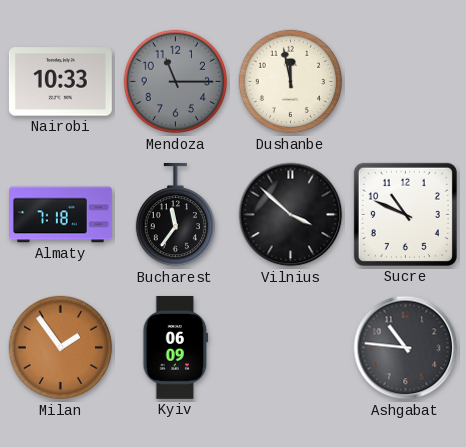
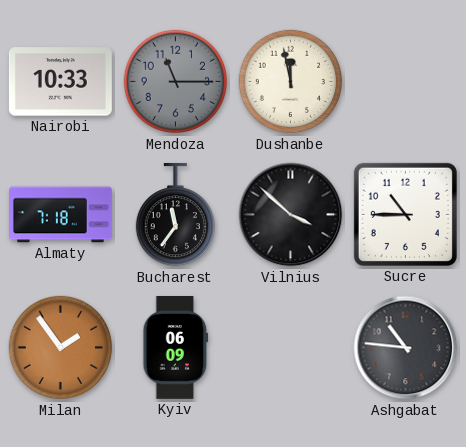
Sucre: 10:49 -> 10:45
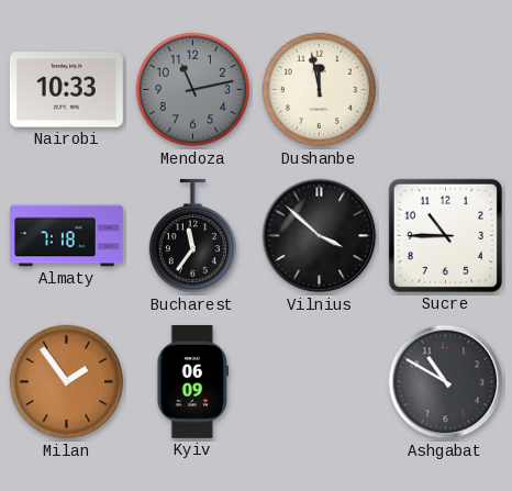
Mendoza: 11:15 -> 11:13
Ashgabat: 10:46 -> 10:50
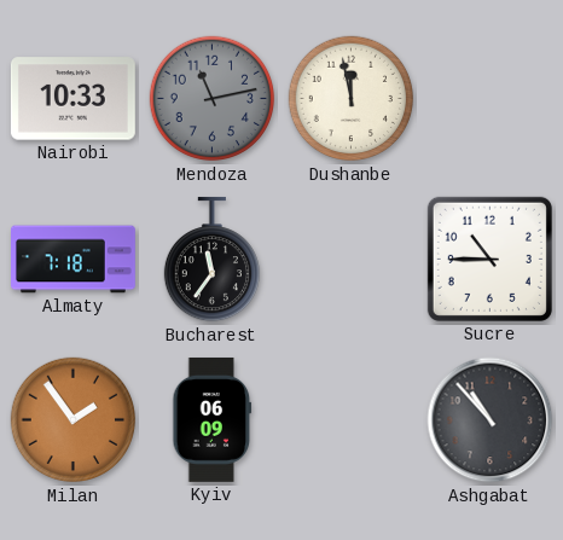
Vilnius: 3:52 -> none
Ashgabat: 10:50 -> 10:53
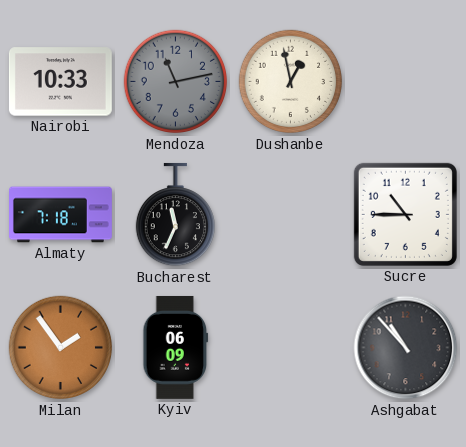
Dushanbe: 11:58 -> 12:58
Bucharest: 11:36 -> 11:34
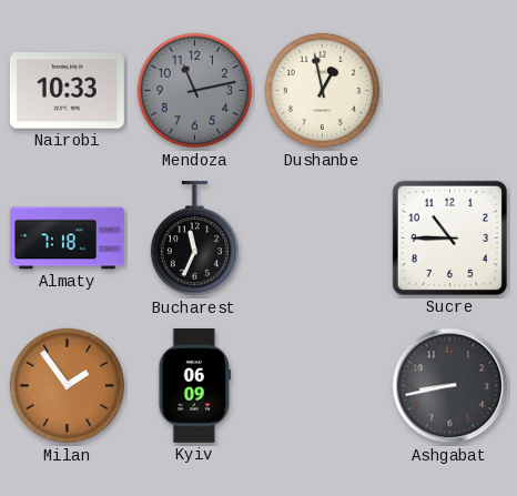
Ashgabat: 10:53 -> 8:43
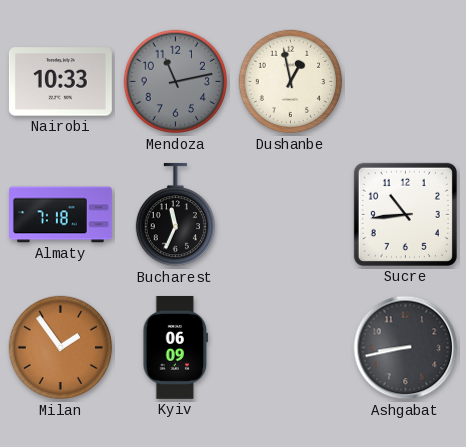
Sucre: 10:45 -> 10:44
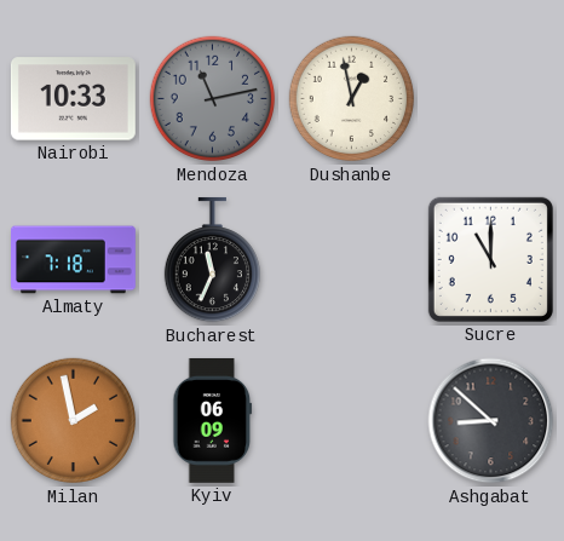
Sucre: 10:44 -> 11:00
Milan: 1:54 -> 1:58
Ashgabat: 8:43 -> 8:52
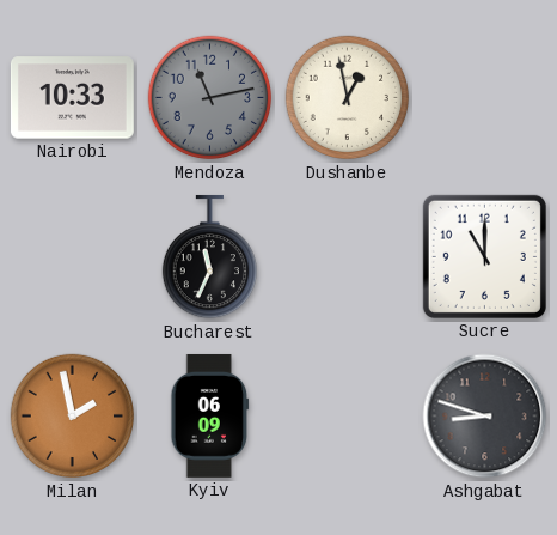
Almaty: 7:18 -> none
Ashgabat: 8:52 -> 8:48
